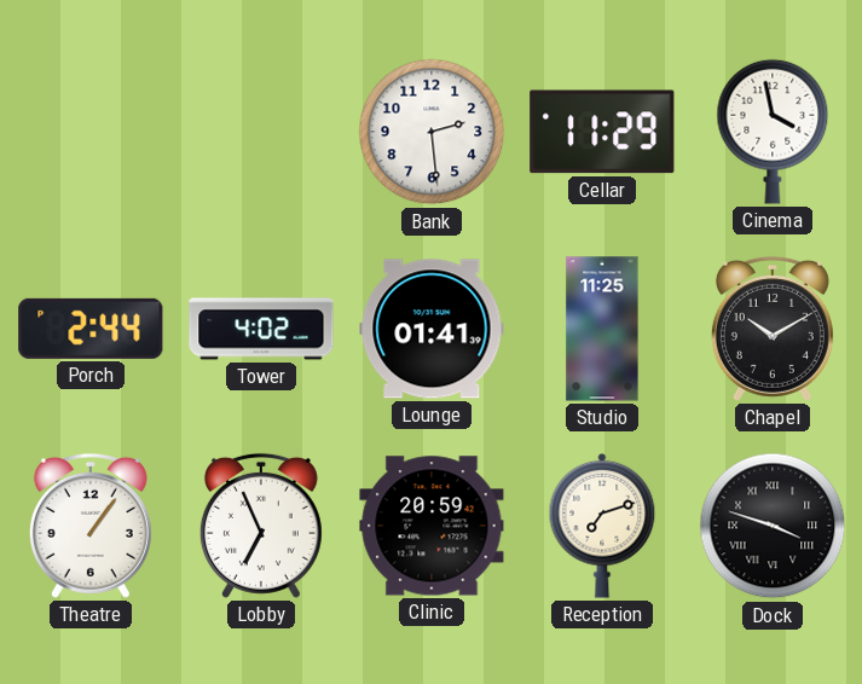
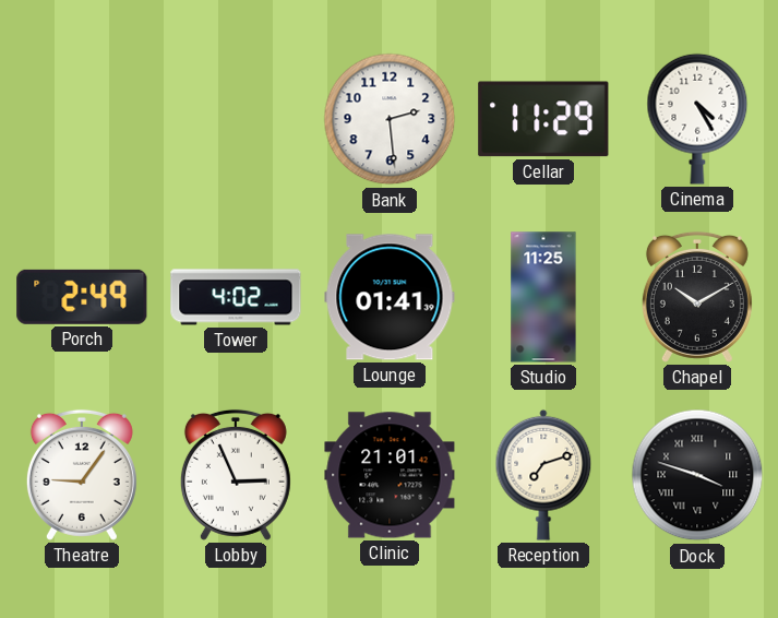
Cinema: 3:58 -> 4:25
Porch: 2:44 -> 2:49
Theatre: 1:06 -> 9:06
Lobby: 6:56 -> 2:56
Clinic: 20:59 -> 21:01
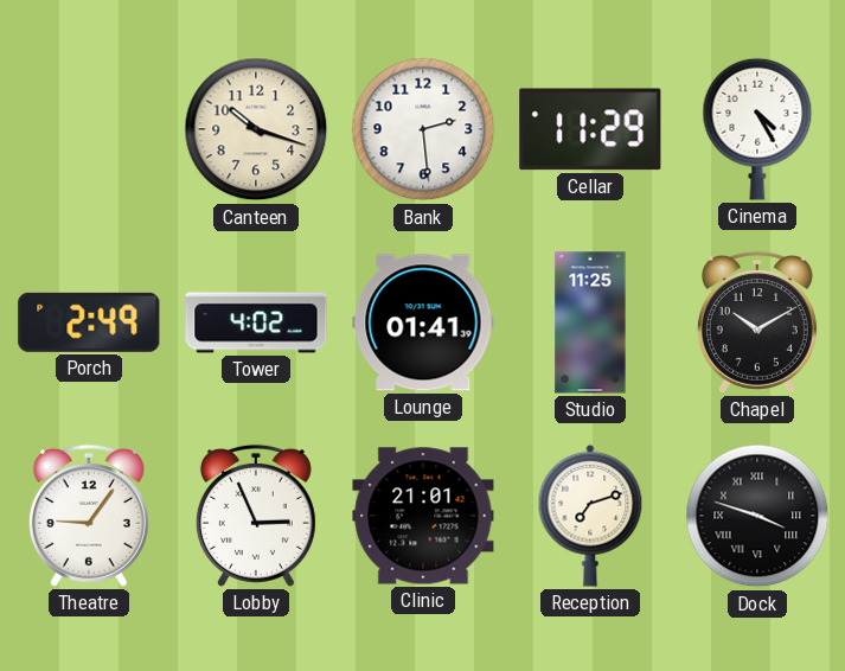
Canteen: none -> 10:18
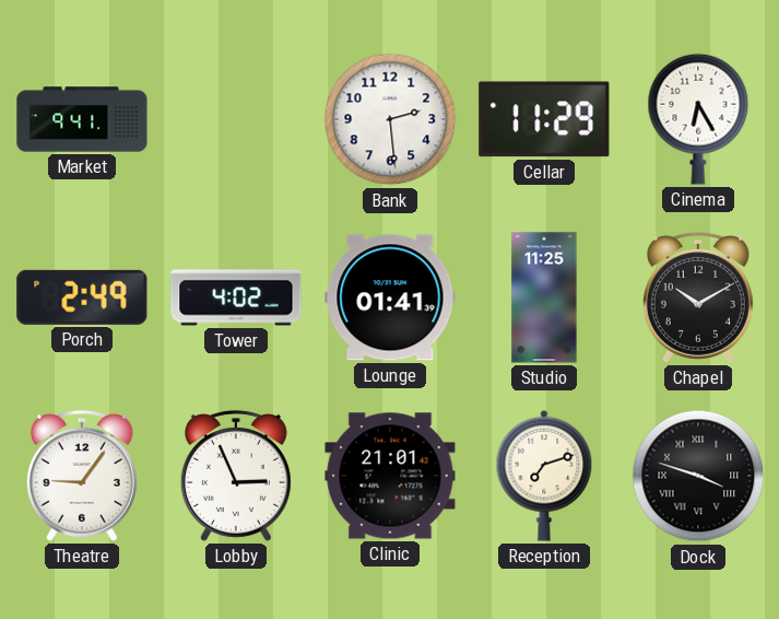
Market: none -> 9:41
Canteen: 10:18 -> none
Cinema: 4:25 -> 6:25
